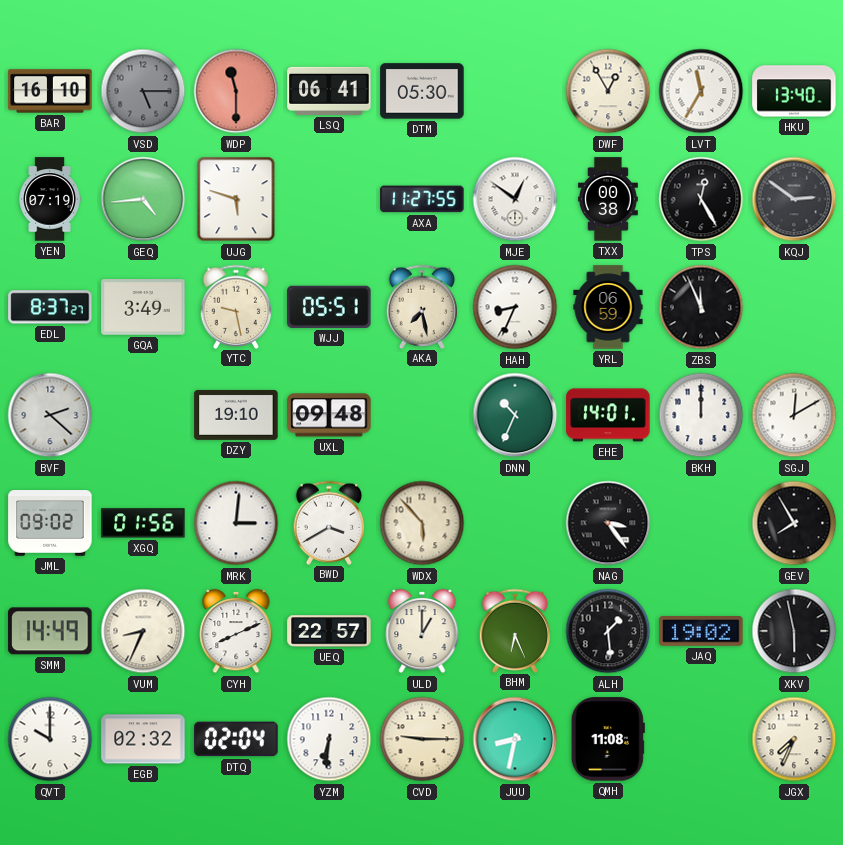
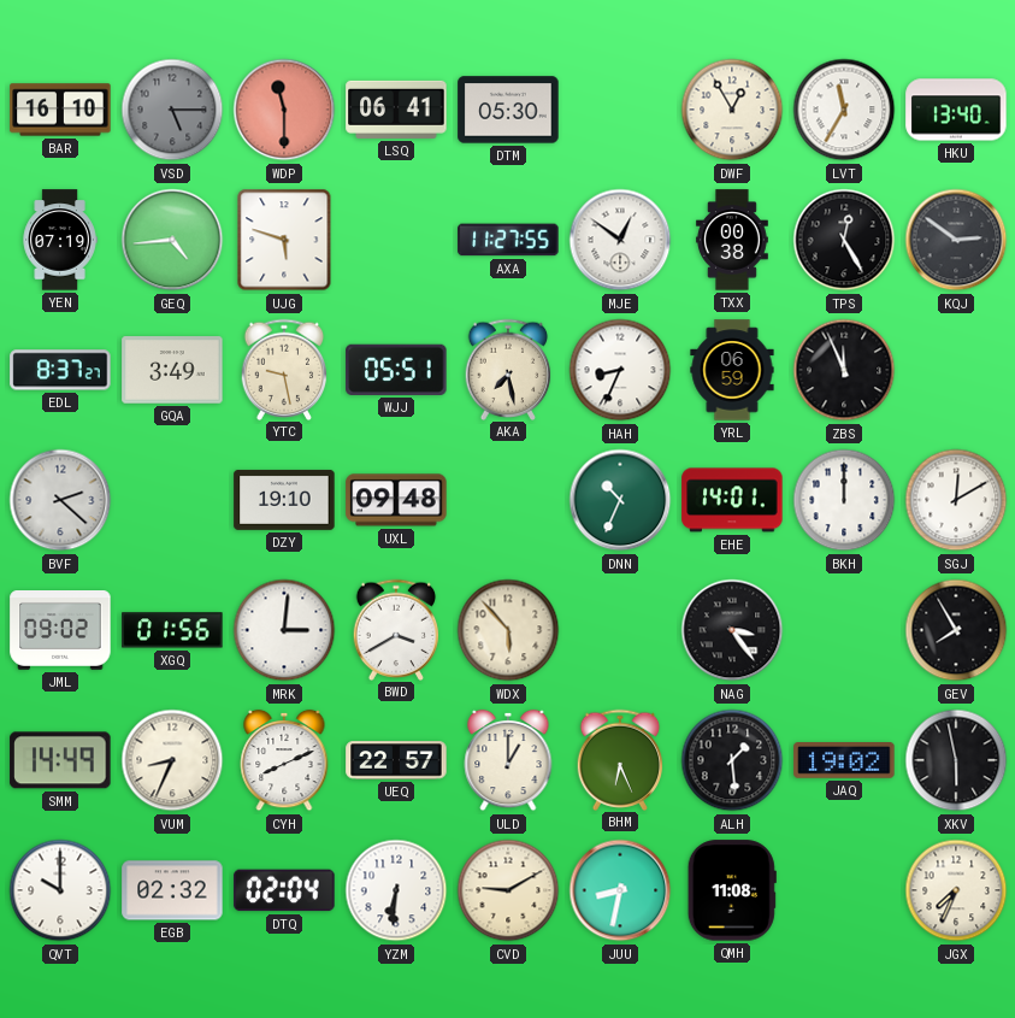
CVD: 9:15 -> 9:10
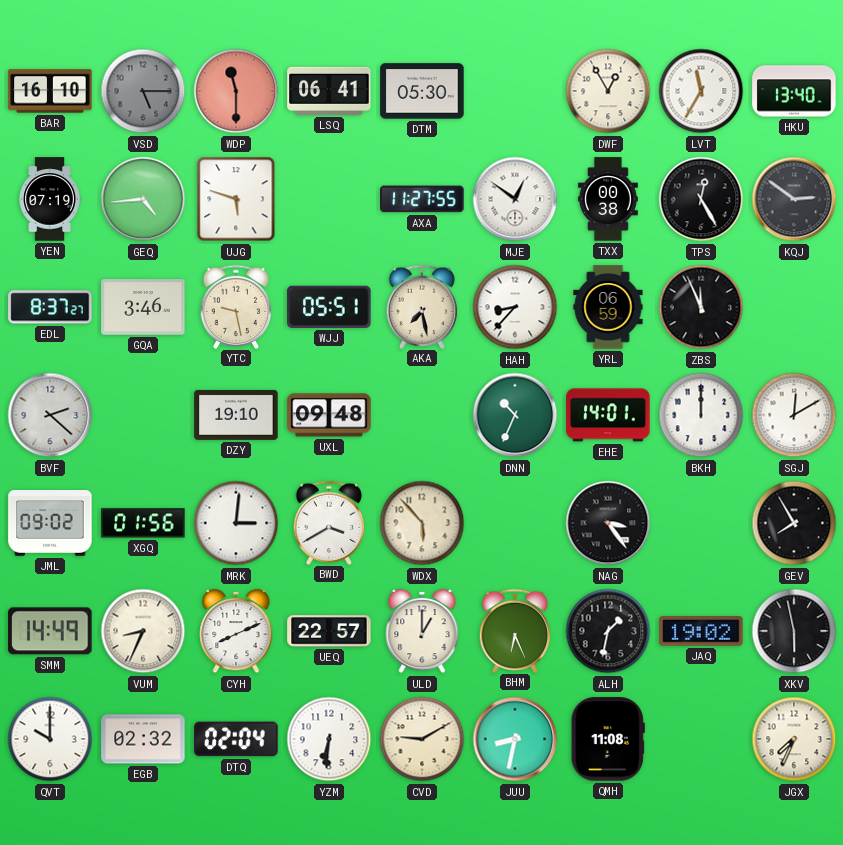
GQA: 3:49 -> 3:46
HAH: 8:34 -> 8:37
ALH: 1:29 -> 1:32
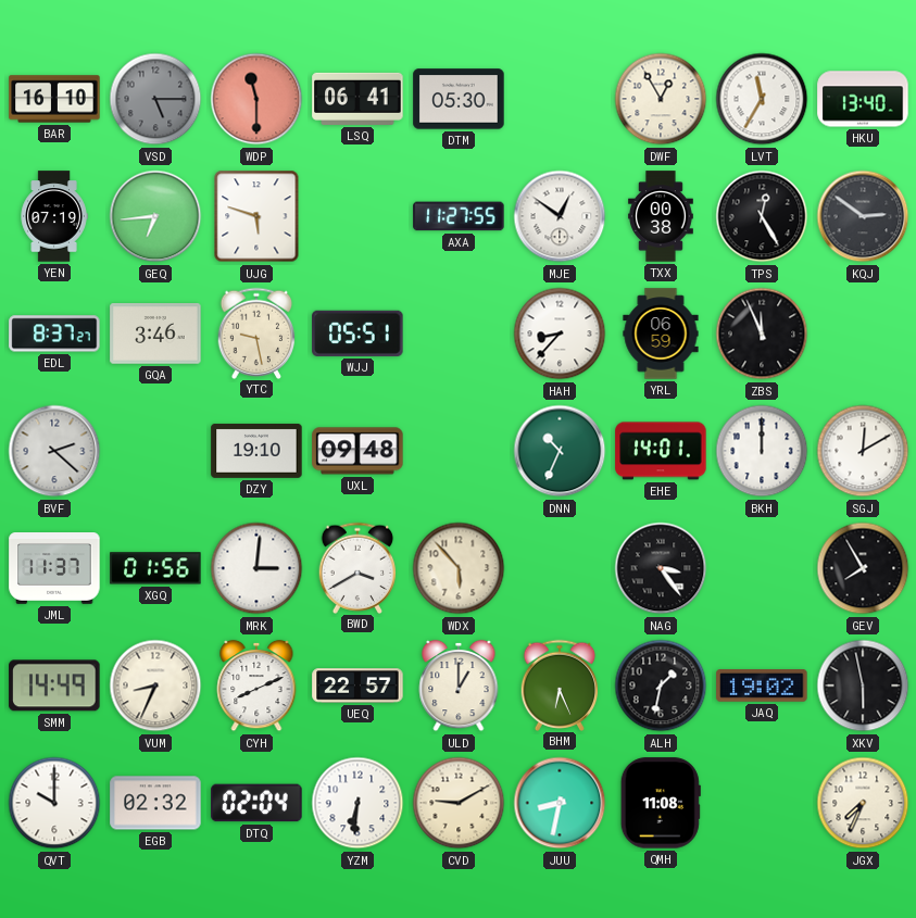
GEQ: 4:44 -> 6:44
AKA: 7:28 -> none
JML: 09:02 -> 11:37
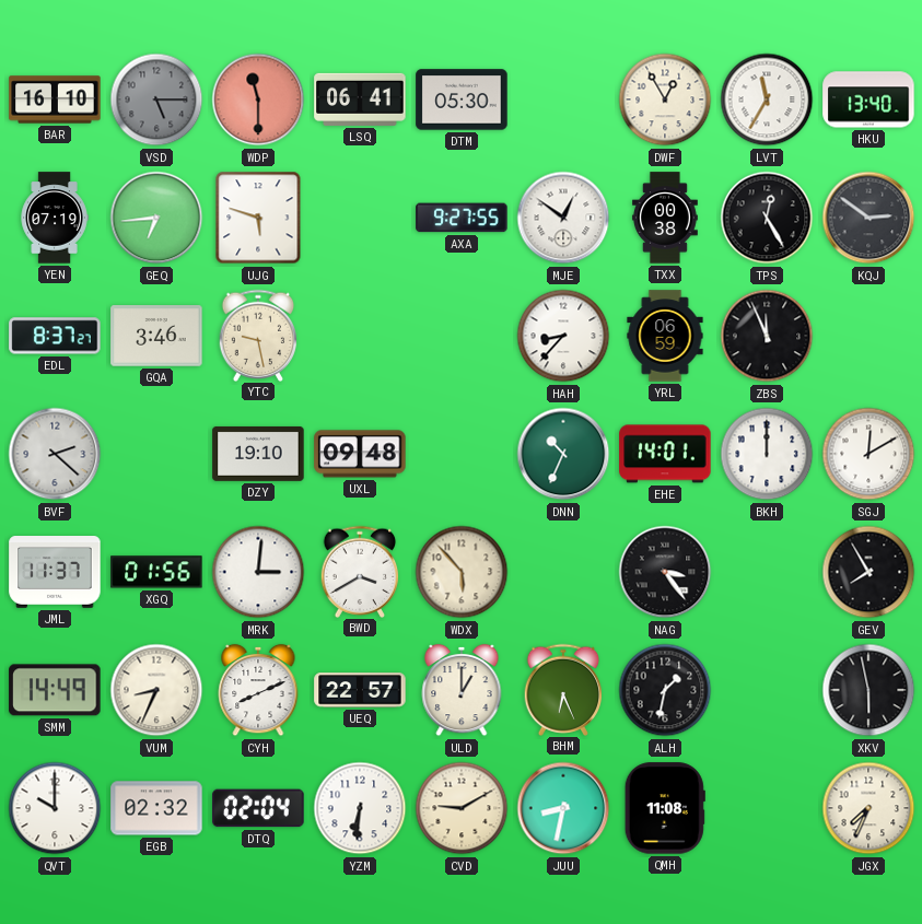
AXA: 11:27 -> 9:27
WJJ: 05:51 -> none
JAQ: 19:02 -> none
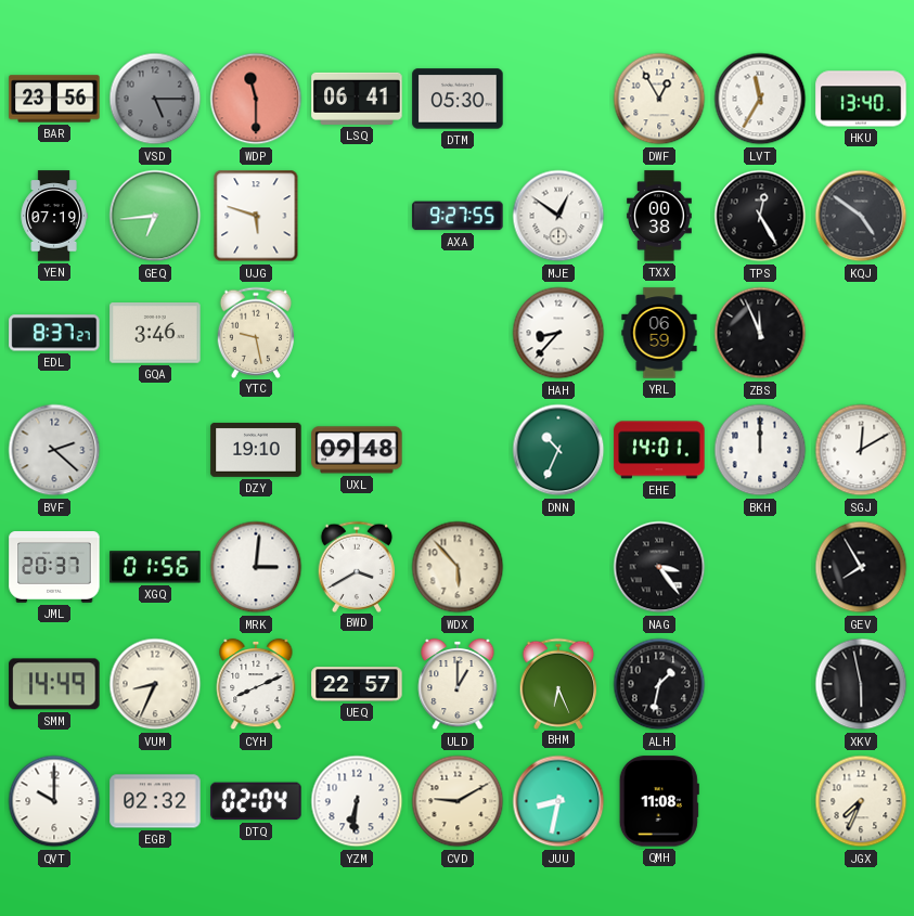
BAR: 16:10 -> 23:56
KQJ: 2:51 -> 4:51
JML: 11:37 -> 20:37
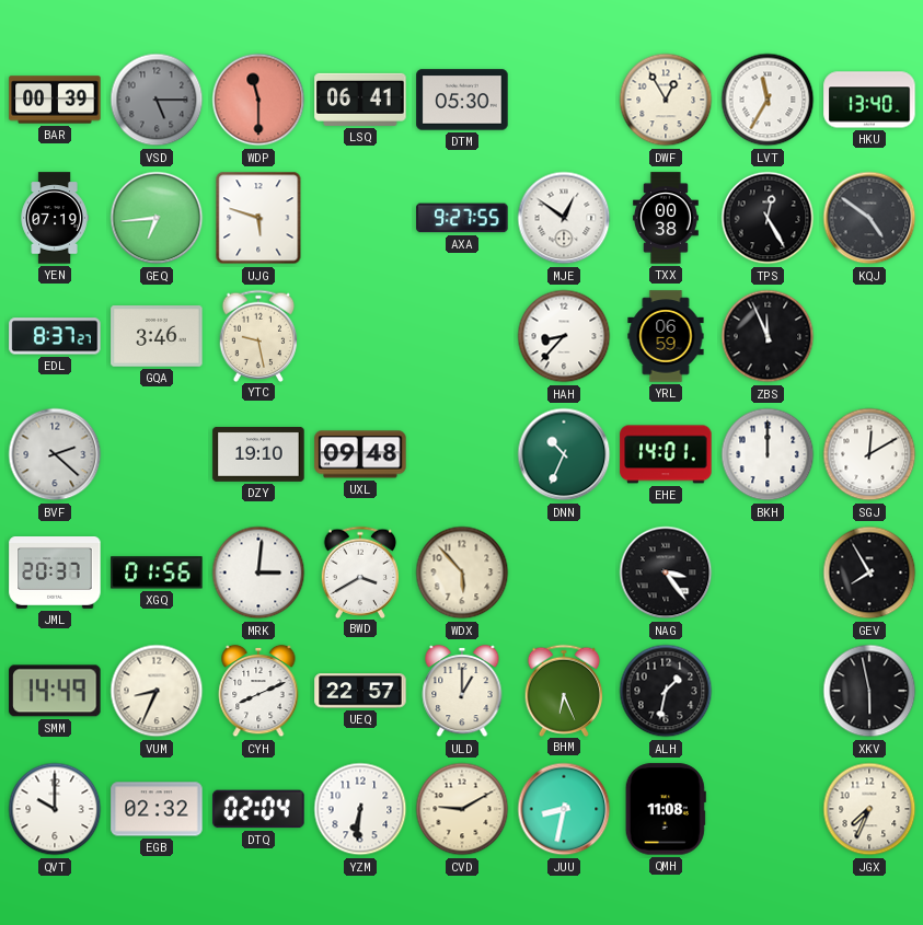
BAR: 23:56 -> 00:39
